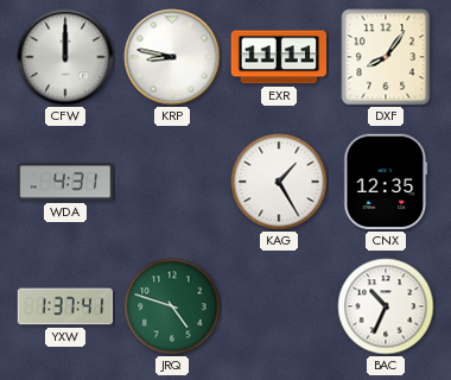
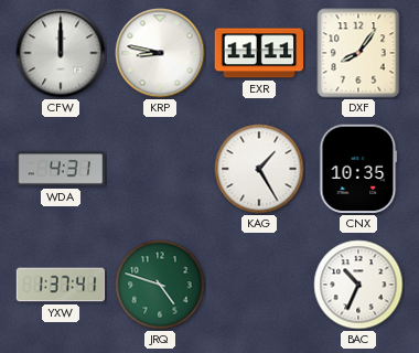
CNX: 12:35 -> 10:35
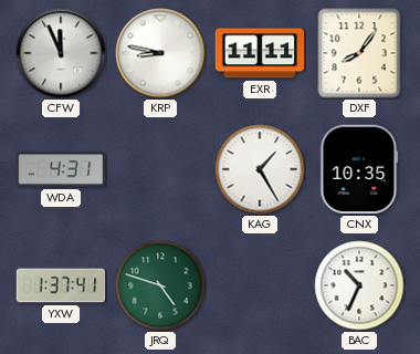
CFW: 12:00 -> 11:56
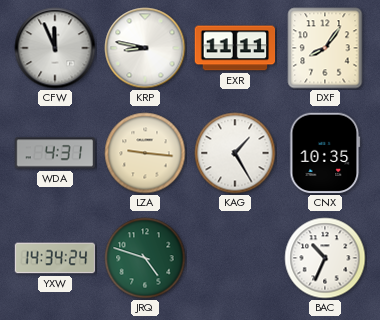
LZA: none -> 9:16
YXW: 1:37 -> 14:34
